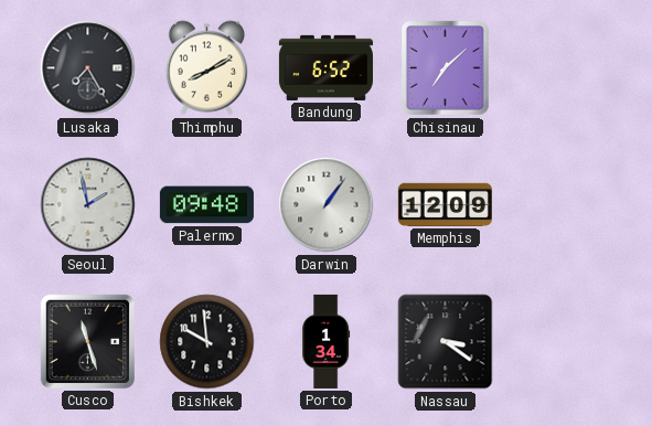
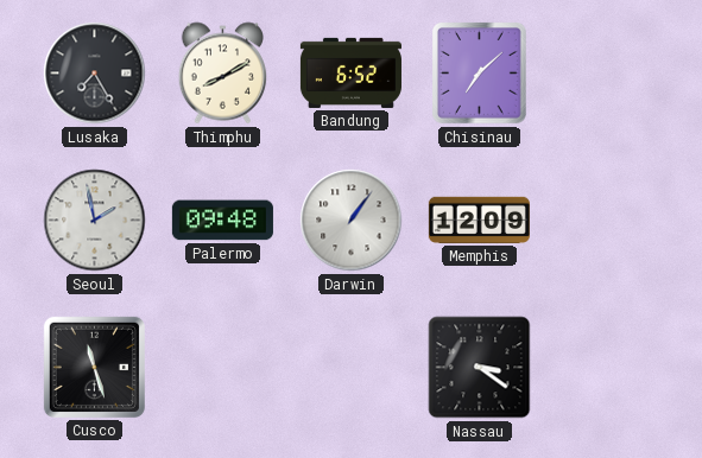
Bishkek: 9:59 -> none
Porto: 1:34 -> none
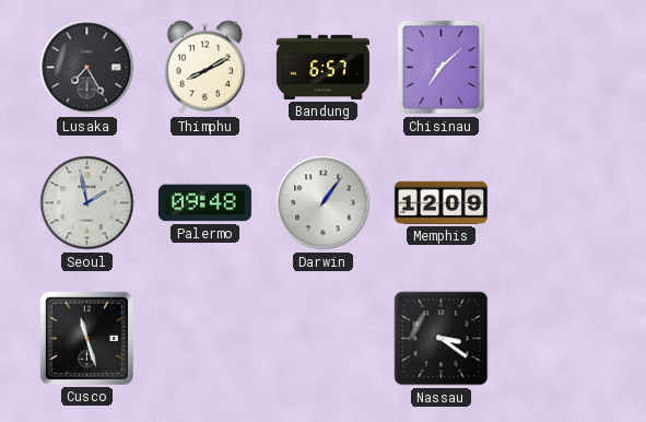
Bandung: 6:52 -> 6:57
